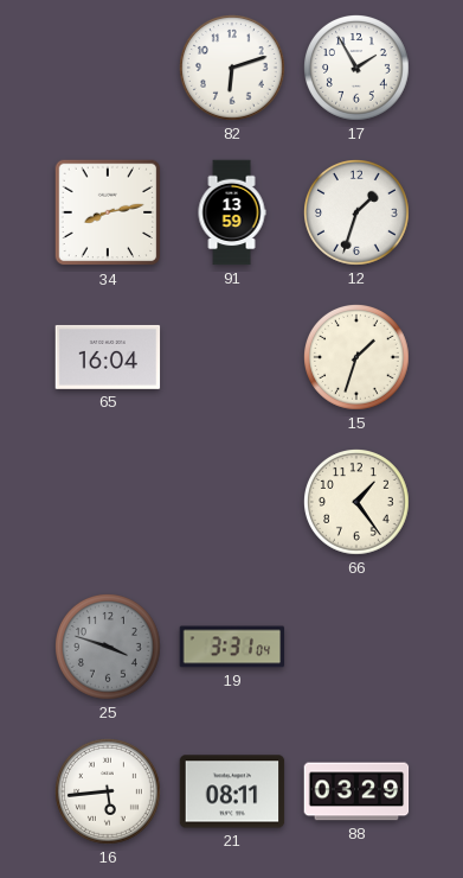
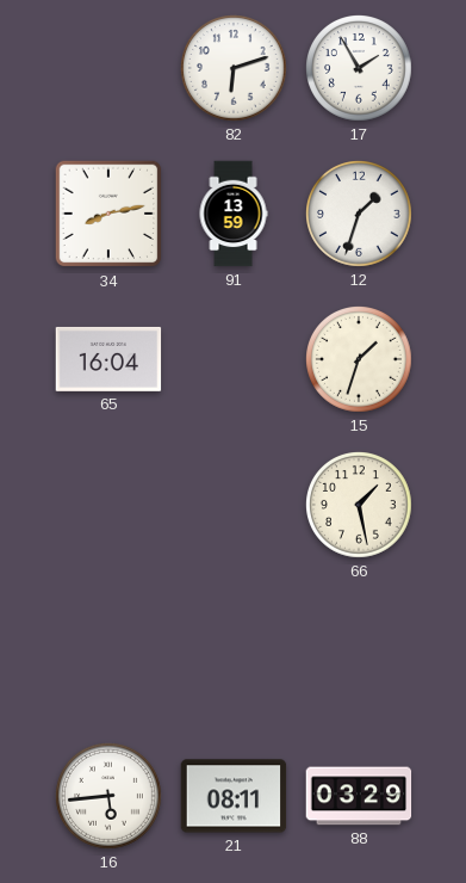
66: 1:24 -> 1:28
25: 3:48 -> none
19: 3:31 -> none
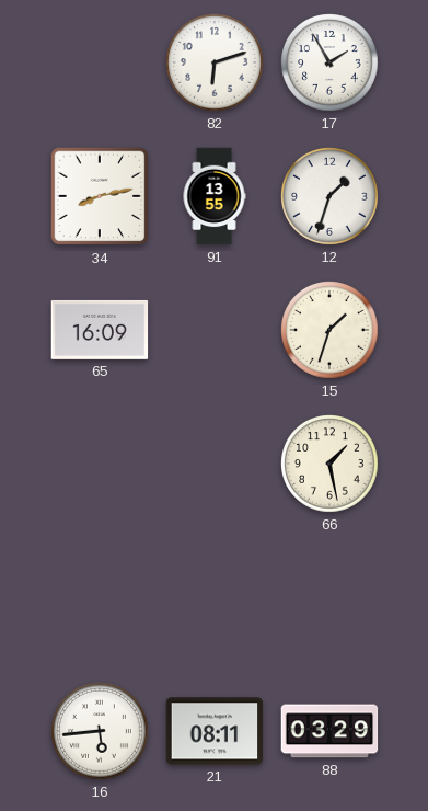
91: 13:59 -> 13:55
65: 16:04 -> 16:09
